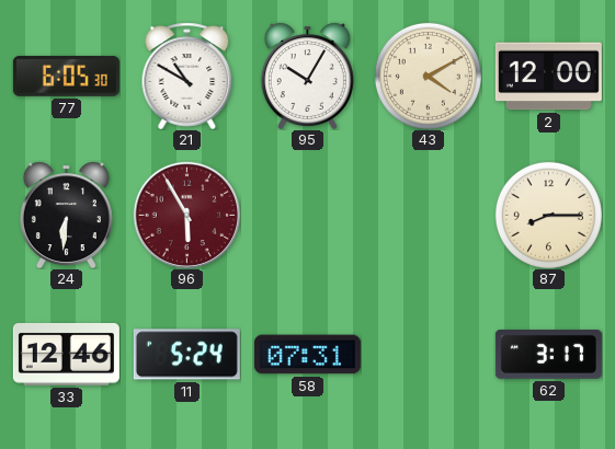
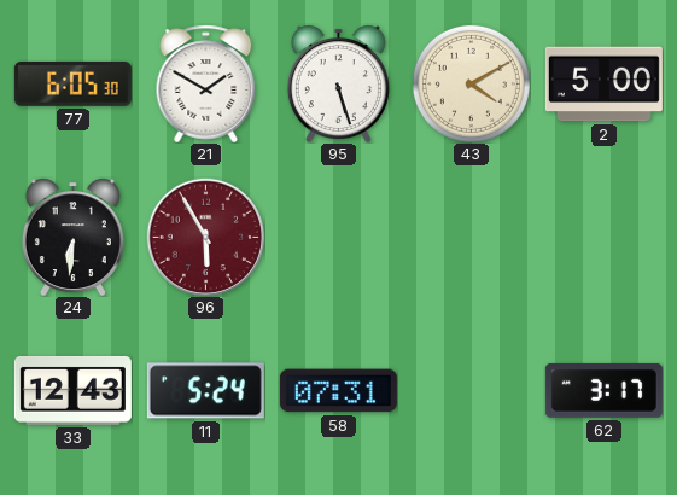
21: 10:50 -> 1:50
95: 10:05 -> 5:27
2: 12:00 -> 5:00
87: 8:15 -> none
33: 12:46 -> 12:43
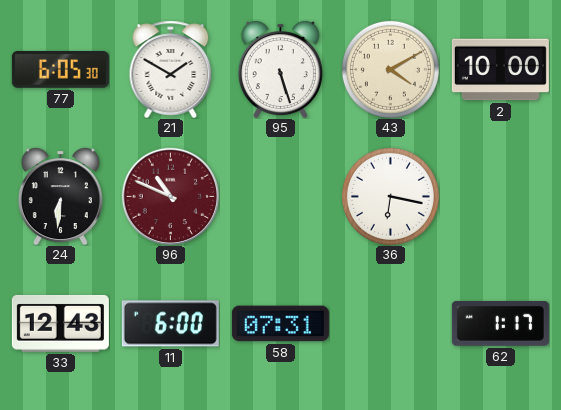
2: 5:00 -> 10:00
96: 5:55 -> 10:49
36: none -> 6:17
11: 5:24 -> 6:00
62: 3:17 -> 1:17
